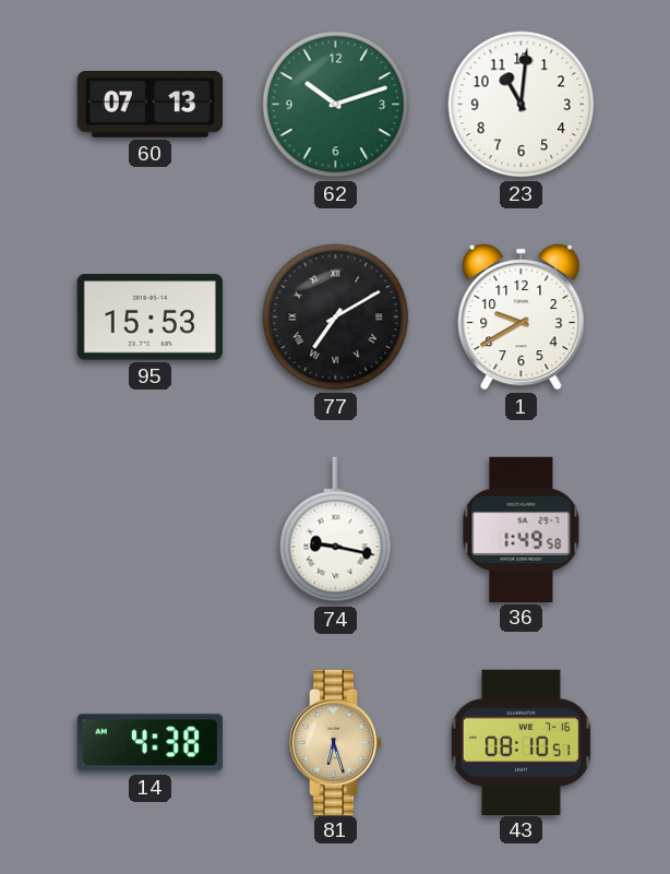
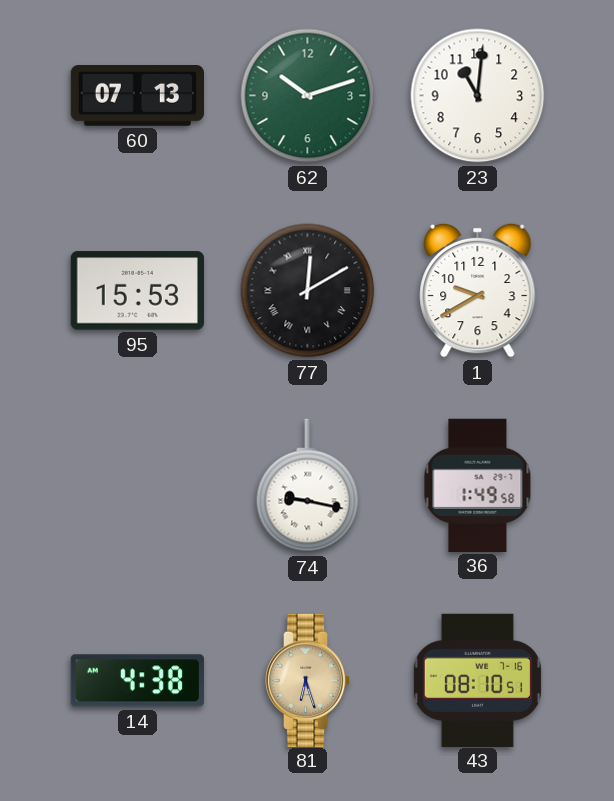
77: 7:10 -> 12:10
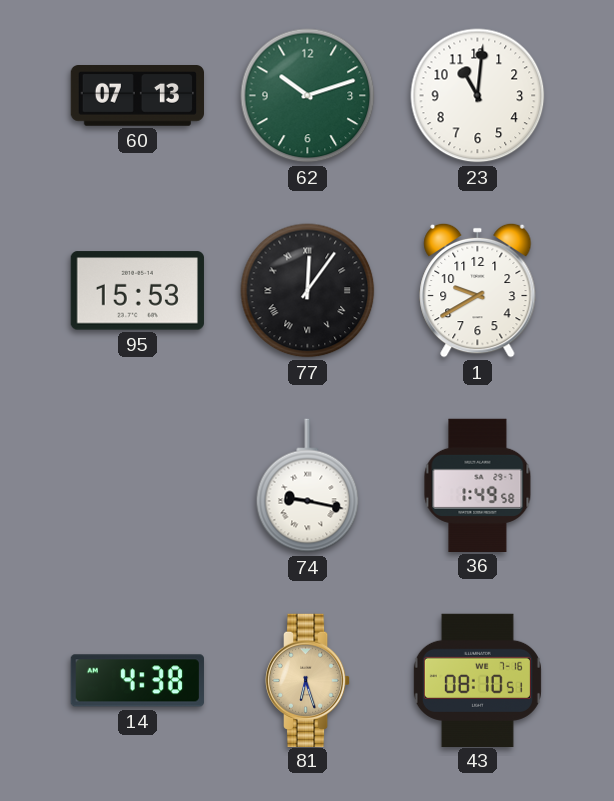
77: 12:10 -> 12:06
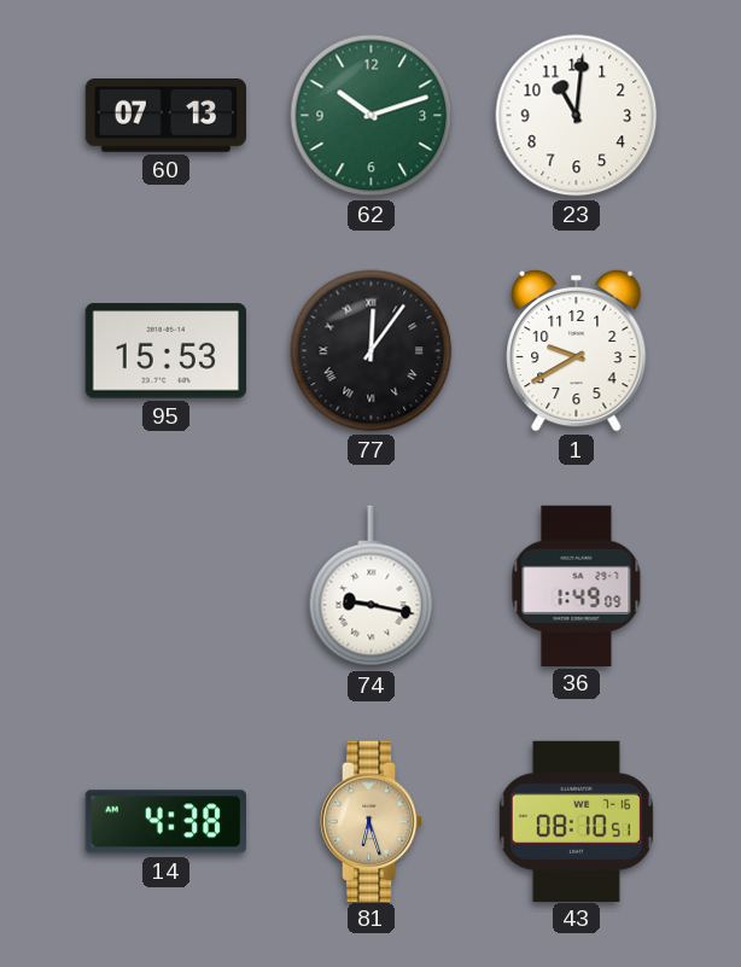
36: 1:49:58 -> 1:49:09
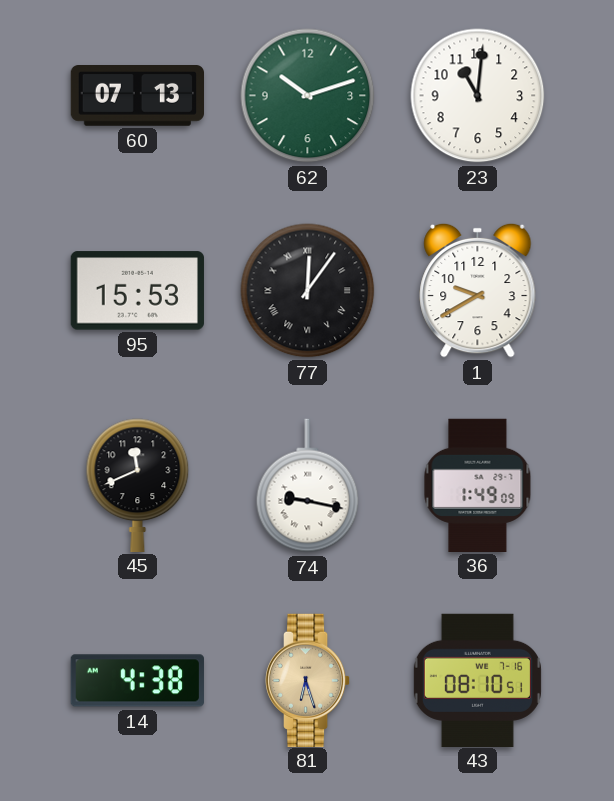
45: none -> 11:41
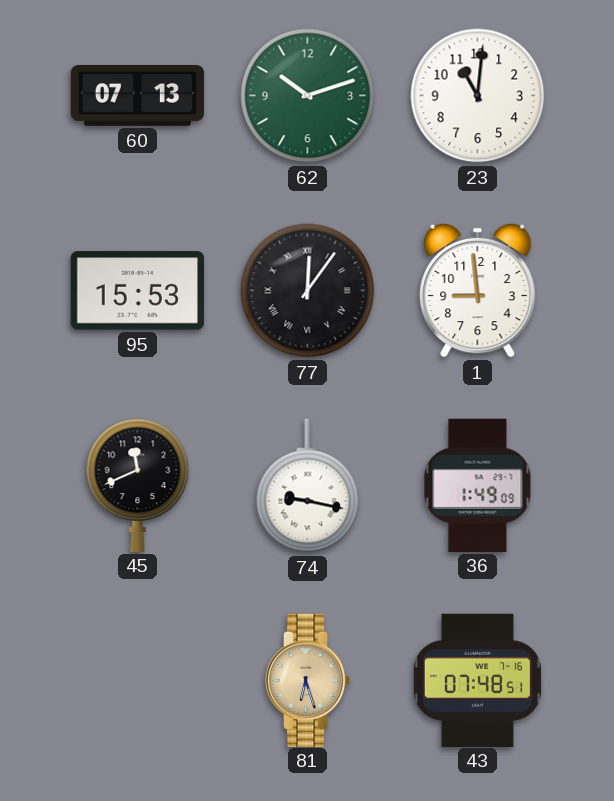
1: 9:40 -> 8:59
14: 4:38 -> none
43: 08:10 -> 07:48
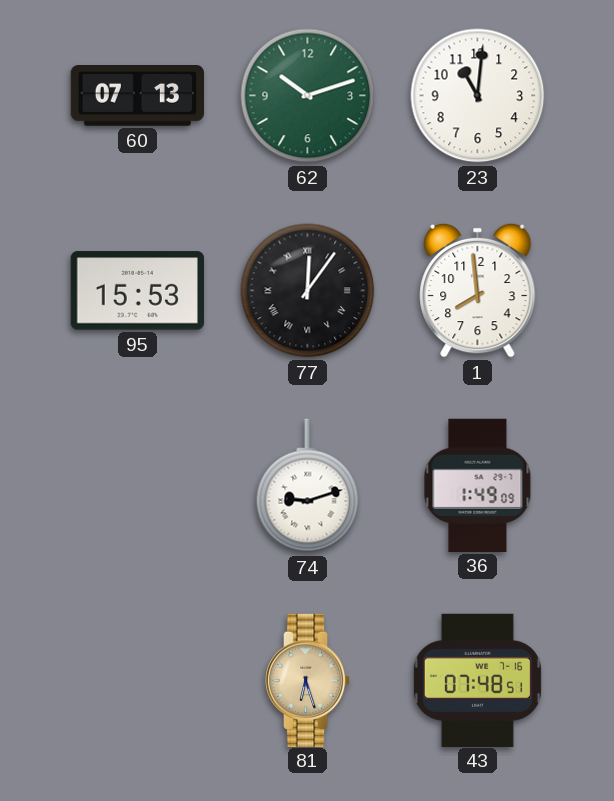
1: 8:59 -> 7:59
45: 11:41 -> none
74: 9:17 -> 9:12
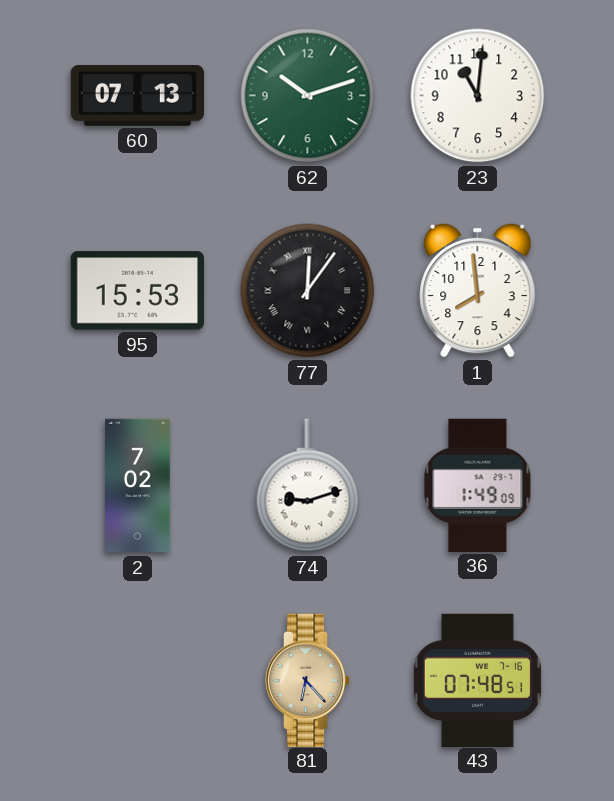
2: none -> 7:02
81: 6:27 -> 6:23
